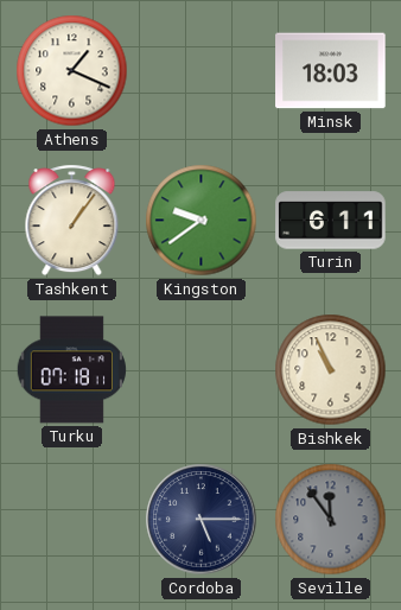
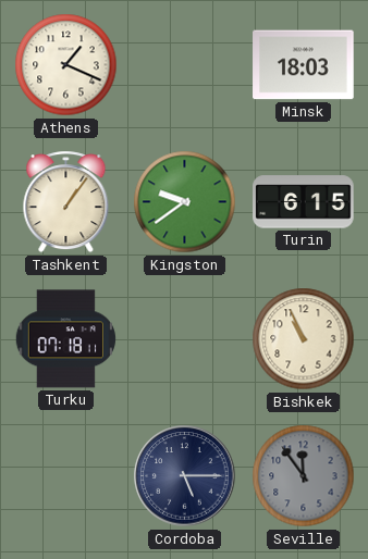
Turin: 6:11 -> 6:15
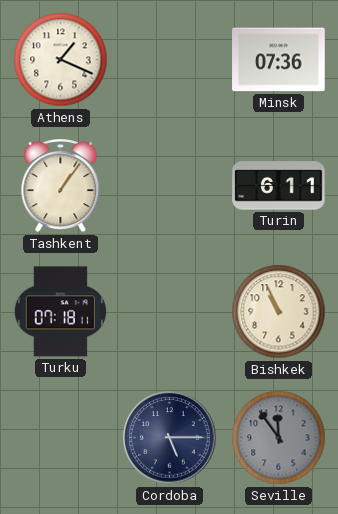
Minsk: 18:03 -> 07:36
Kingston: 9:39 -> none
Turin: 6:15 -> 6:11
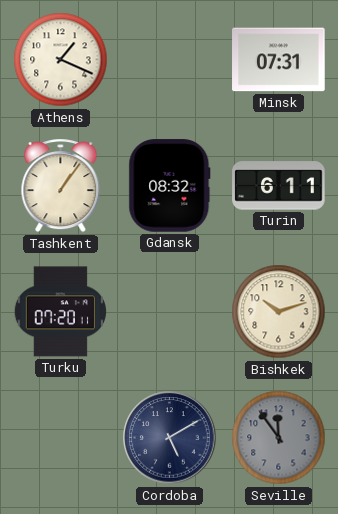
Minsk: 07:36 -> 07:31
Gdansk: none -> 08:32
Turku: 07:18 -> 07:20
Bishkek: 10:56 -> 10:12
Cordoba: 5:15 -> 5:10
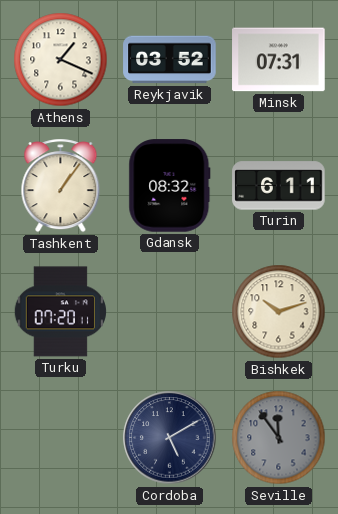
Reykjavik: none -> 03:52
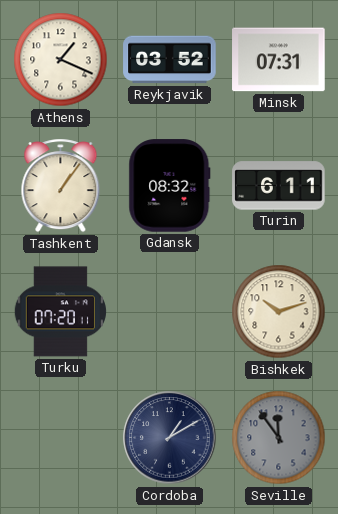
Cordoba: 5:10 -> 1:10
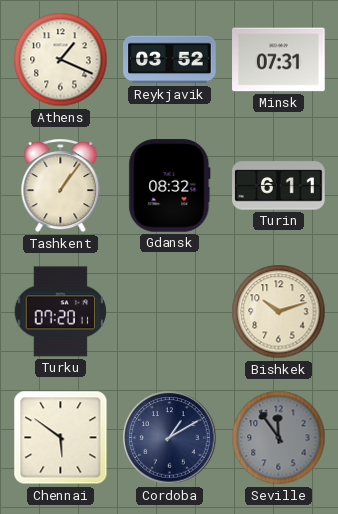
Chennai: none -> 5:51
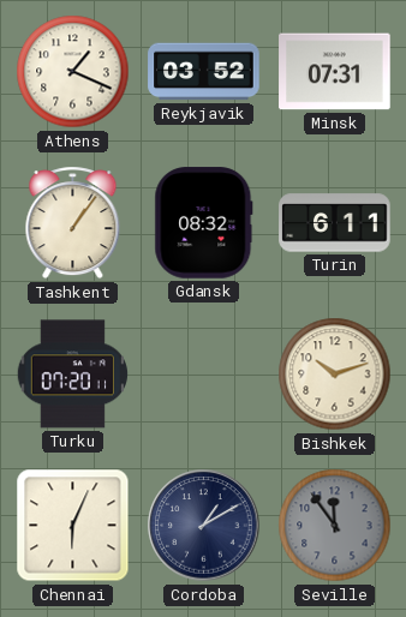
Chennai: 5:51 -> 6:04
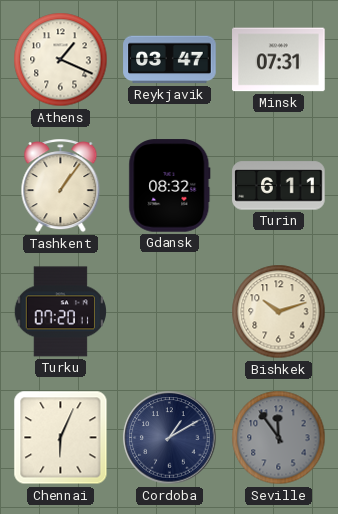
Reykjavik: 03:52 -> 03:47
